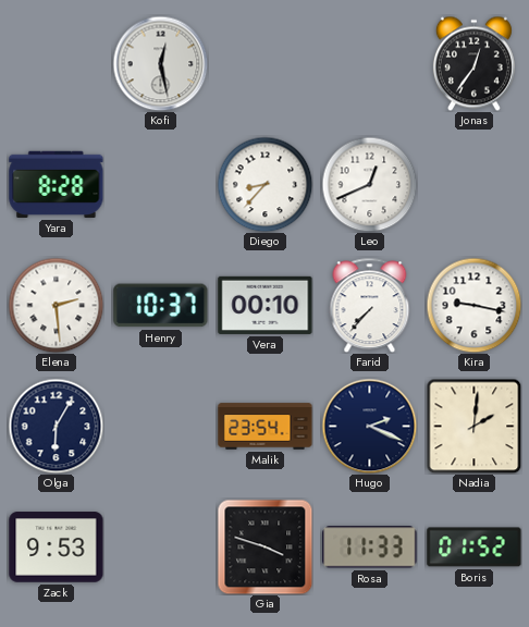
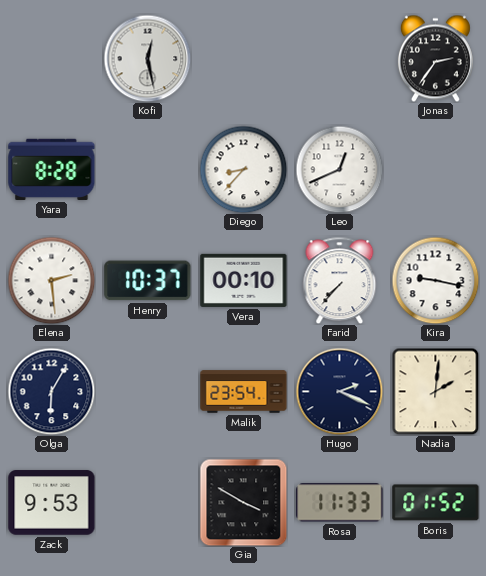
Jonas: 12:36 -> 2:36
Gia: 3:48 -> 3:50
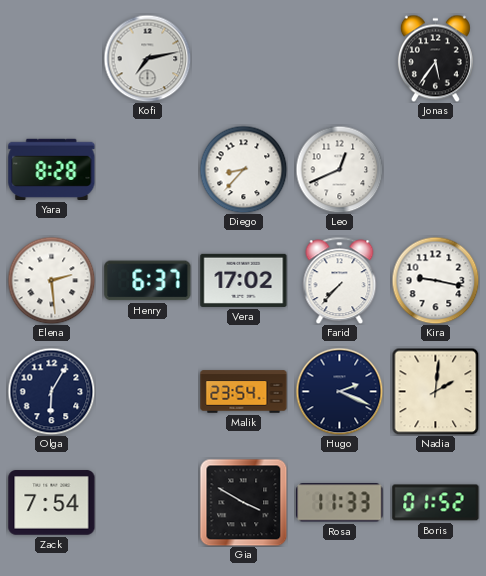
Kofi: 12:28 -> 7:13
Jonas: 2:36 -> 5:36
Henry: 10:37 -> 6:37
Vera: 00:10 -> 17:02
Zack: 9:53 -> 7:54
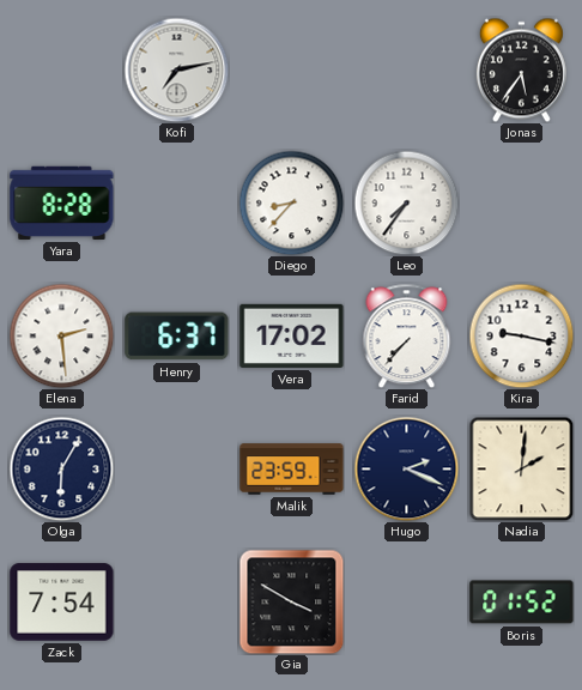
Leo: 12:41 -> 7:36
Malik: 23:54 -> 23:59
Rosa: 11:33 -> none
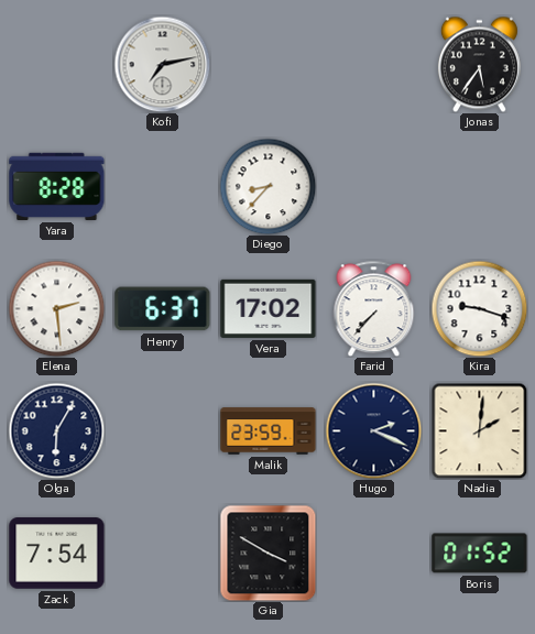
Leo: 7:36 -> none
Kira: 9:17 -> 9:18
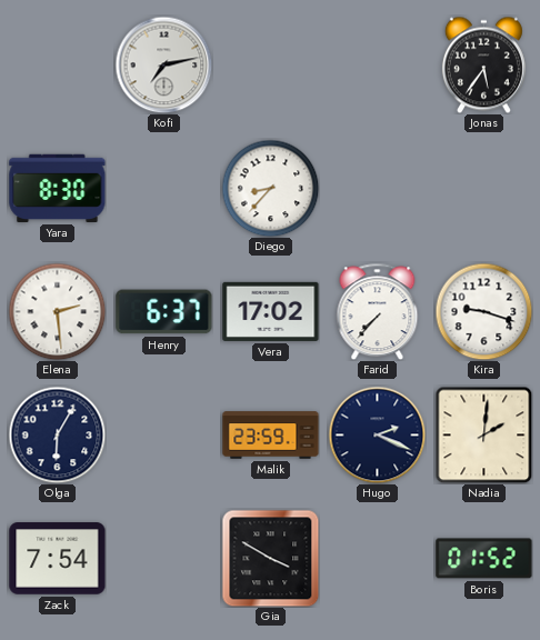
Yara: 8:28 -> 8:30
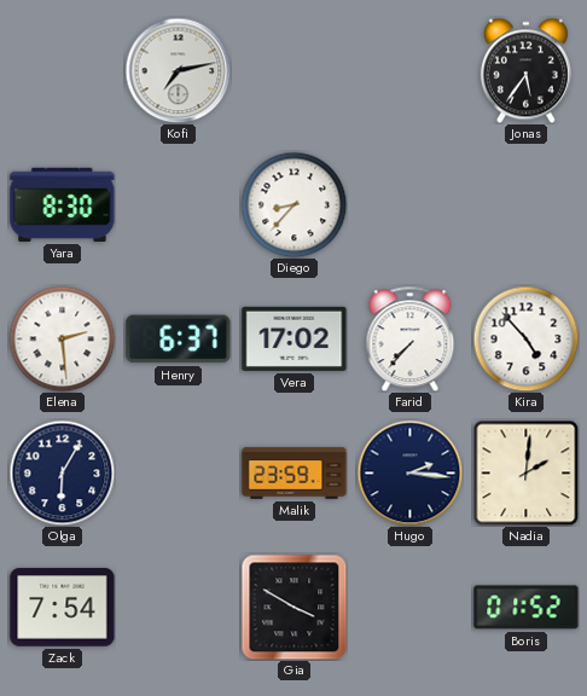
Kira: 9:18 -> 4:53
Hugo: 2:19 -> 2:16
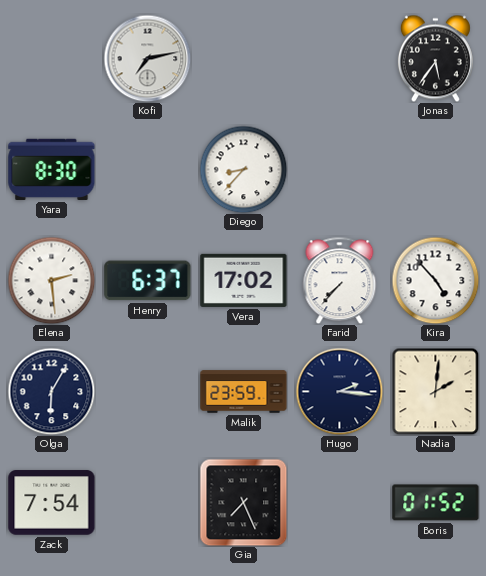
Gia: 3:50 -> 7:26
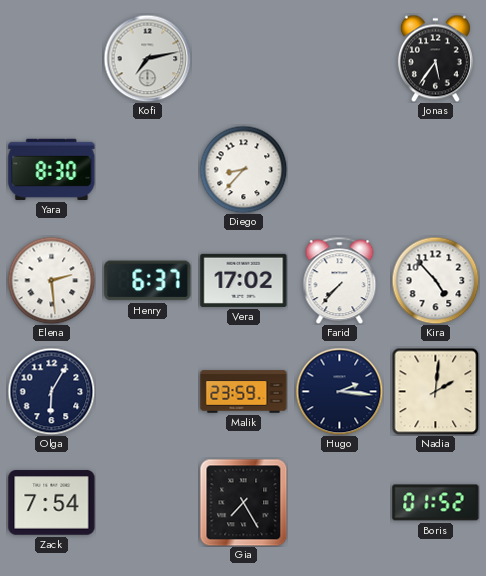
Gia: 7:26 -> 7:25
